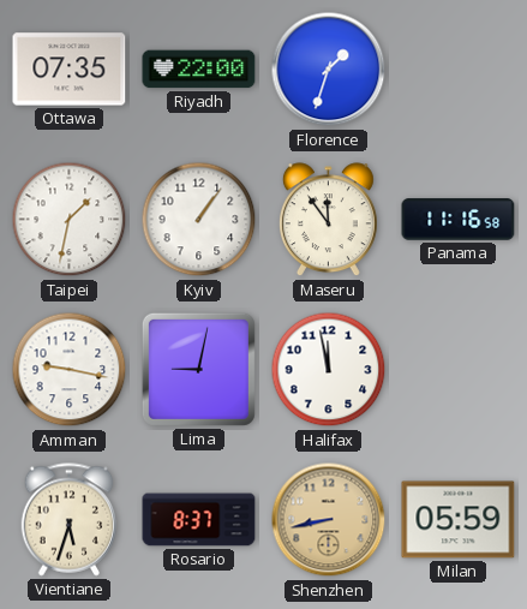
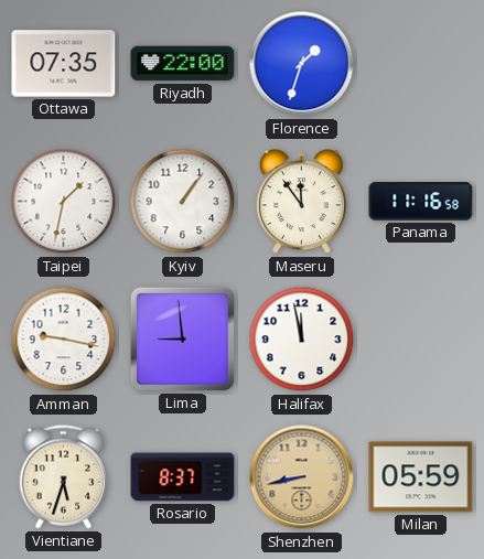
Lima: 9:02 -> 8:59
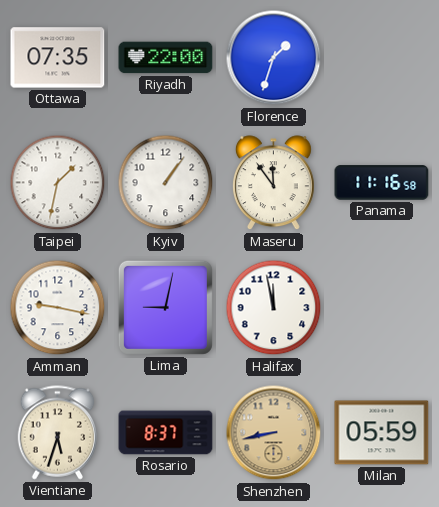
Lima: 8:59 -> 9:02
